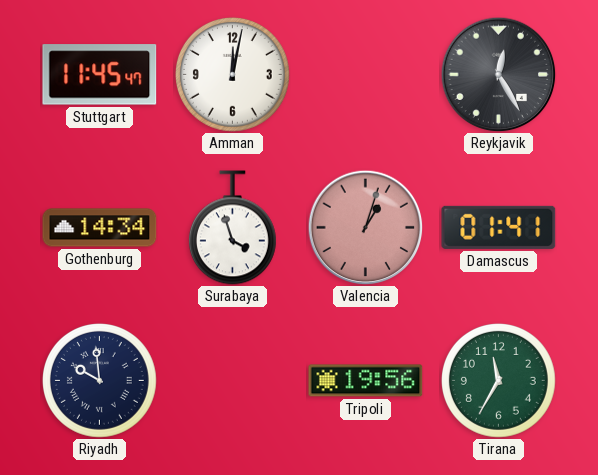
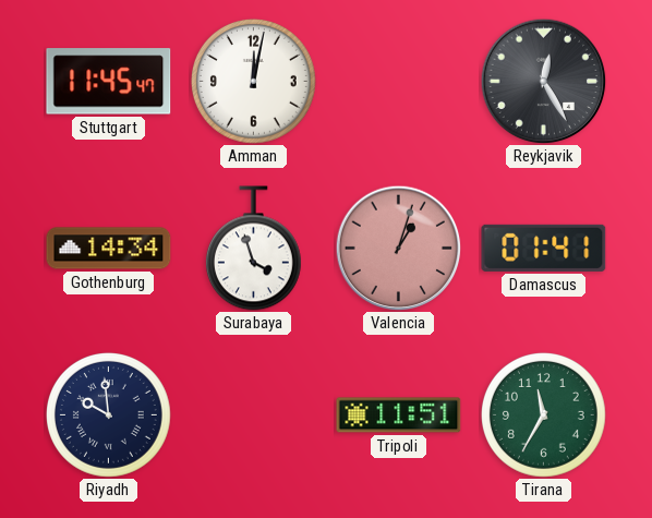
Tripoli: 19:56 -> 11:51
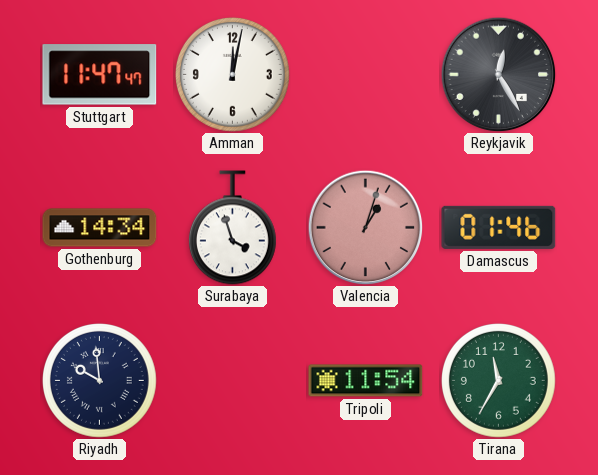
Stuttgart: 11:45 -> 11:47
Damascus: 01:41 -> 01:46
Tripoli: 11:51 -> 11:54
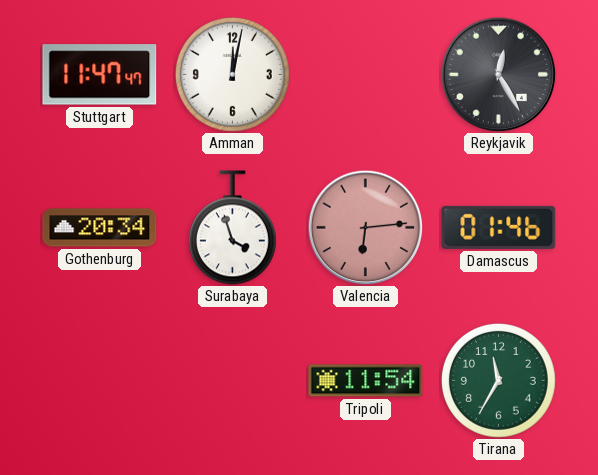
Gothenburg: 14:34 -> 20:34
Valencia: 1:03 -> 6:14
Riyadh: 9:59 -> none
